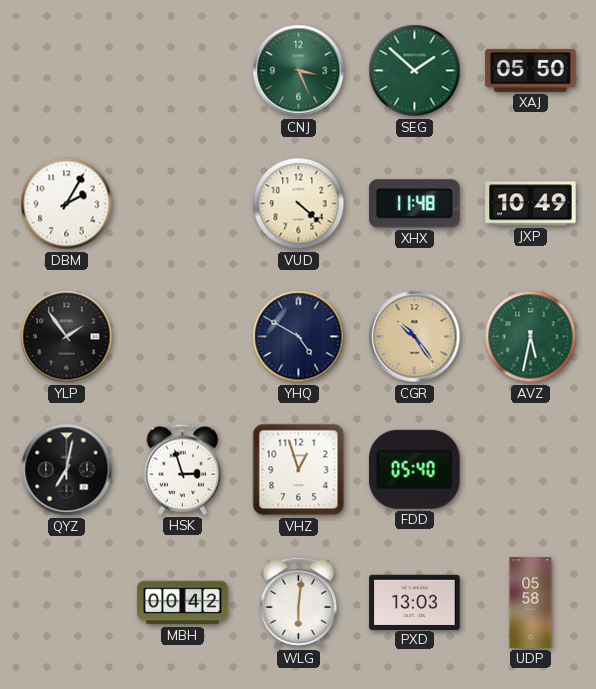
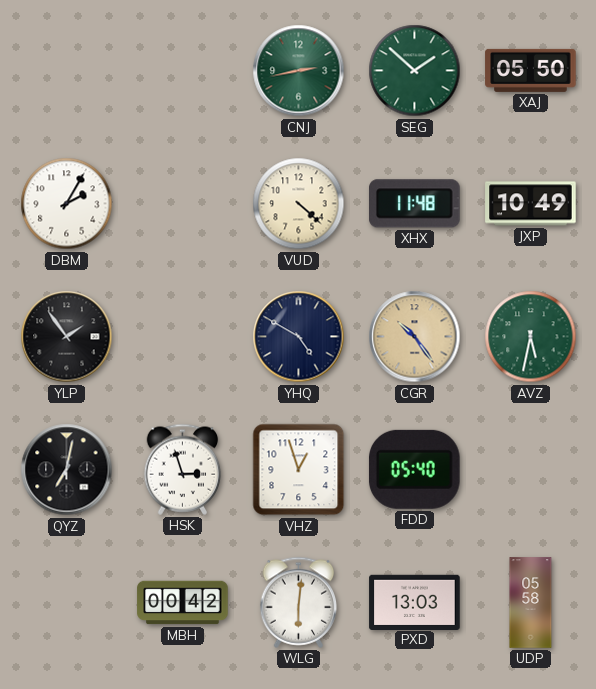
CNJ: 3:26 -> 2:43
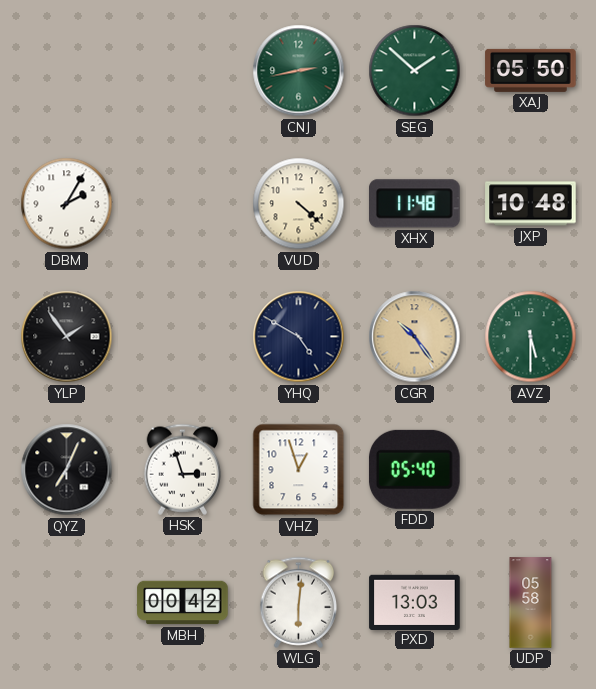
JXP: 10:49 -> 10:48
AVZ: 5:32 -> 5:30
QYZ: 7:02 -> 7:04
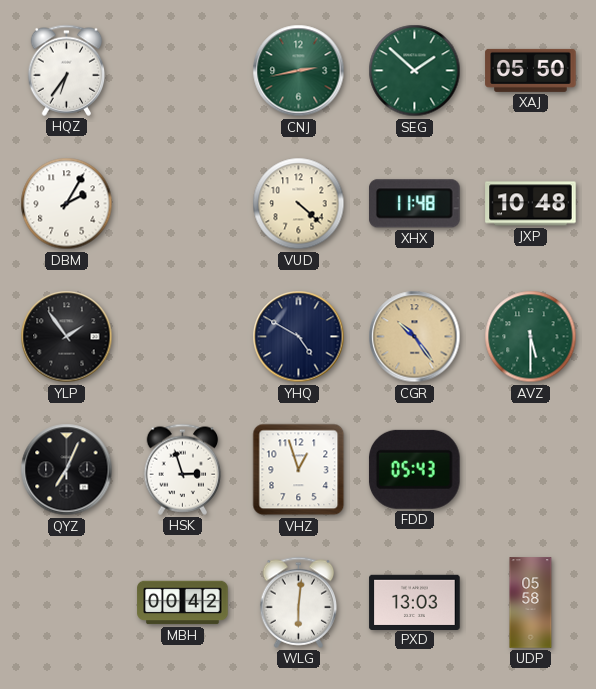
HQZ: none -> 6:36
FDD: 05:40 -> 05:43
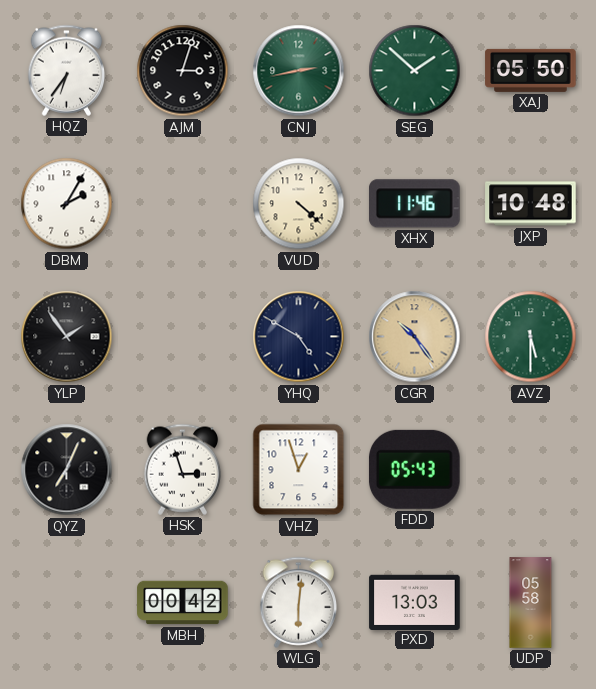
AJM: none -> 3:03
XHX: 11:48 -> 11:46
